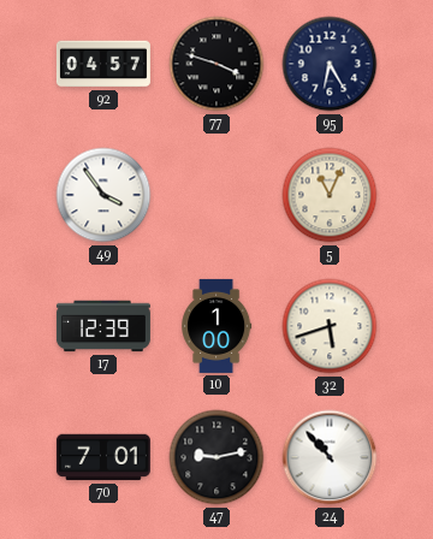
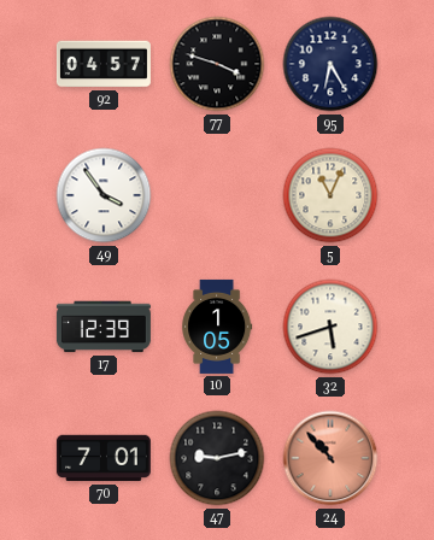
10: 1:00 -> 1:05
24 dial: white -> salmon
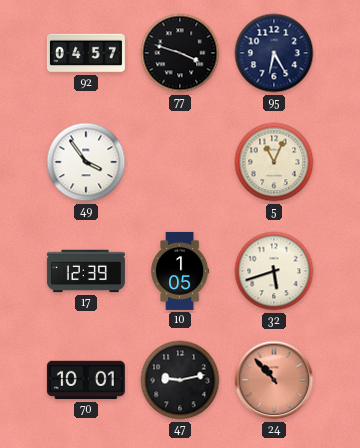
70: 7:01 -> 10:01
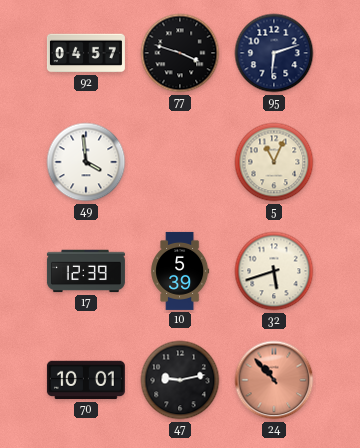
95: 6:25 -> 6:12
49: 3:54 -> 3:59
10: 1:05 -> 5:39
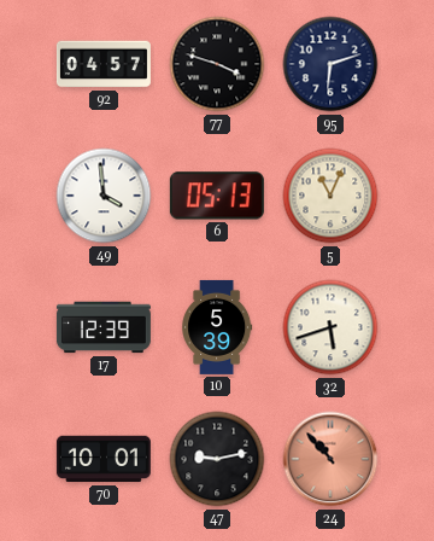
6: none -> 05:13
